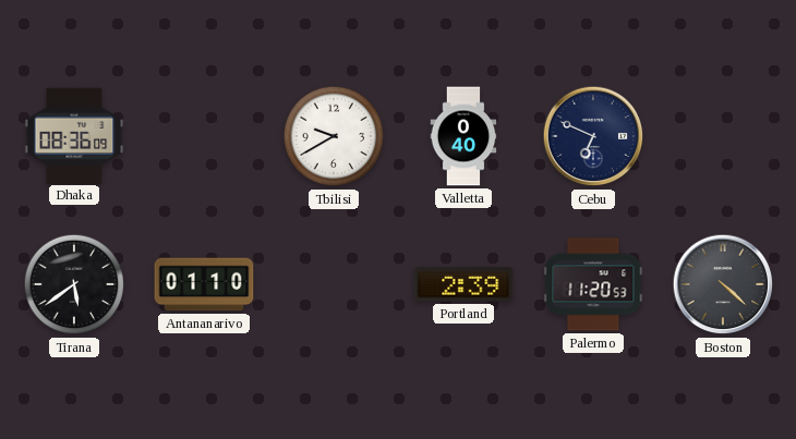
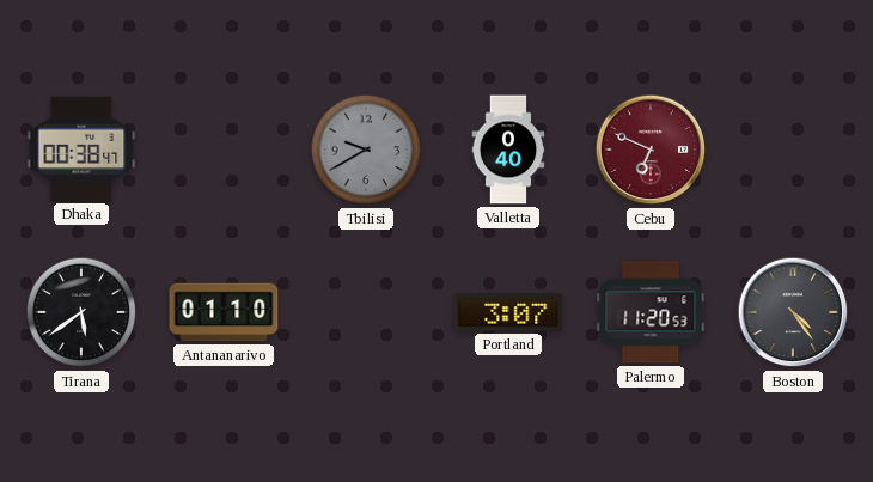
Dhaka: 08:36 -> 00:38
Tbilisi dial: white -> grey
Cebu dial: navy -> burgundy
Portland: 2:39 -> 3:07
Boston: 4:22 -> 4:24
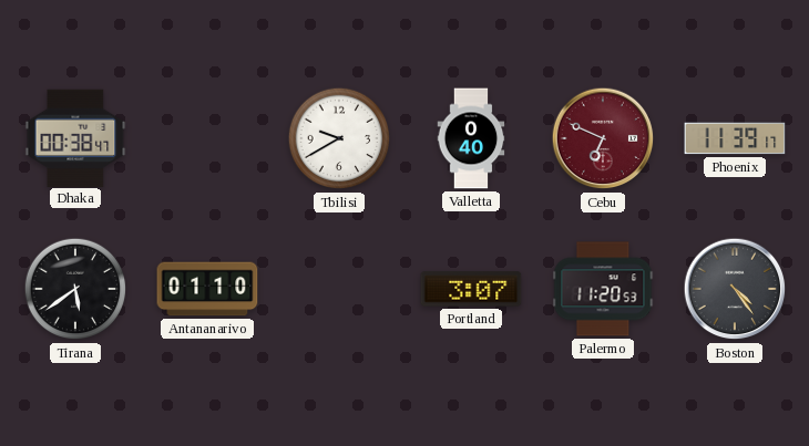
Tbilisi dial: grey -> white
Phoenix: none -> 11:39
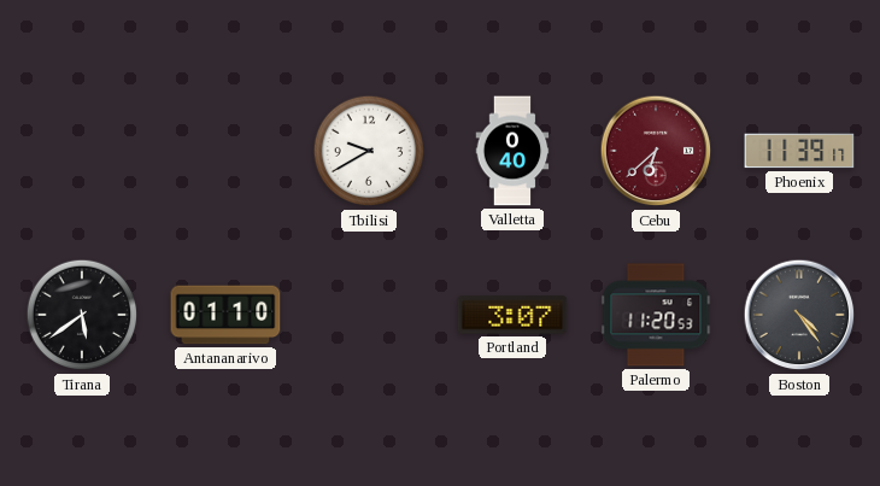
Dhaka: 00:38 -> none
Cebu: 6:49 -> 6:38
